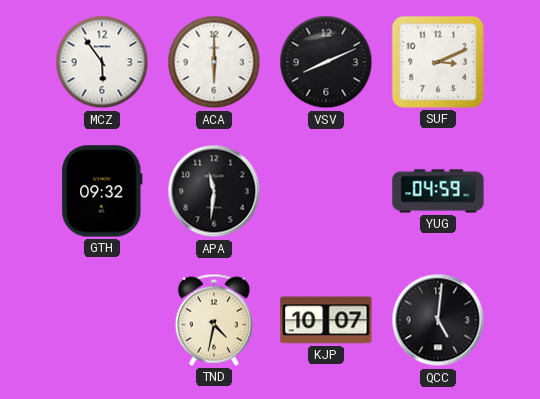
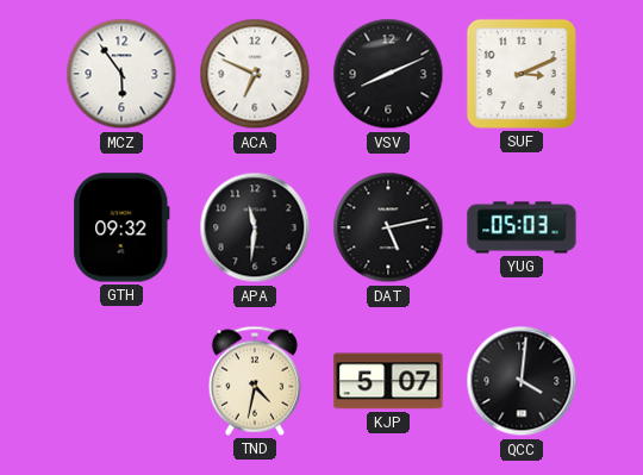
ACA: 6:00 -> 6:49
DAT: none -> 5:13
YUG: 04:59 -> 05:03
KJP: 10:07 -> 5:07
QCC: 5:01 -> 4:01
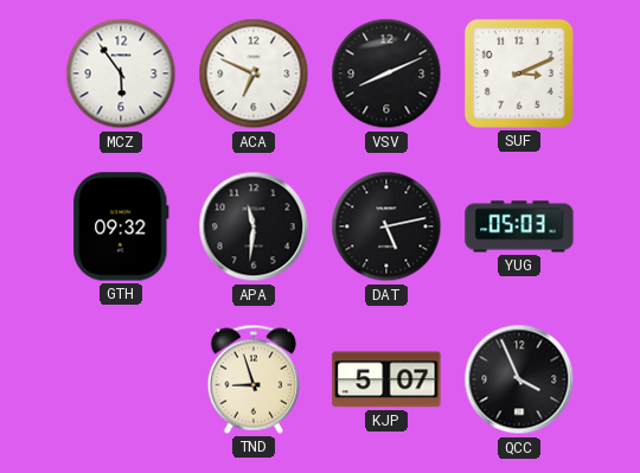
TND: 4:32 -> 8:57
QCC: 4:01 -> 3:56
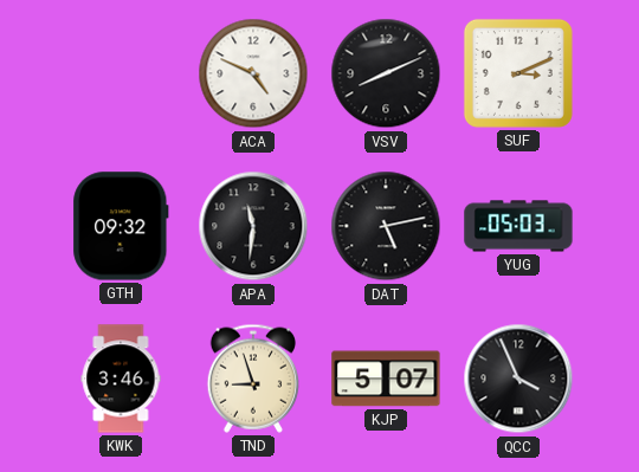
MCZ: 5:54 -> none
ACA: 6:49 -> 4:49
KWK: none -> 3:46
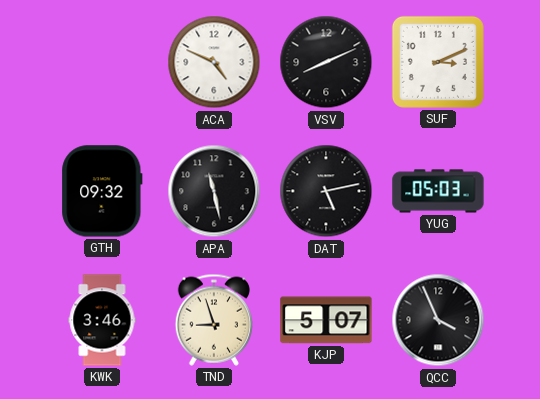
APA: 11:31 -> 11:28
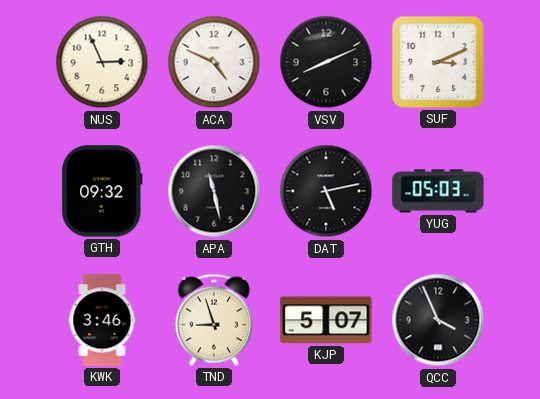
NUS: none -> 2:56
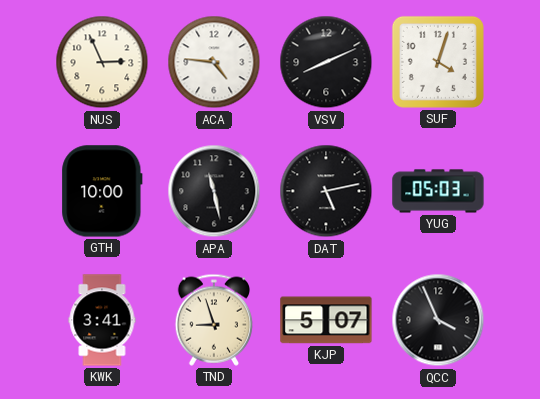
ACA: 4:49 -> 4:46
SUF: 3:11 -> 4:03
GTH: 09:32 -> 10:00
KWK: 3:46 -> 3:41
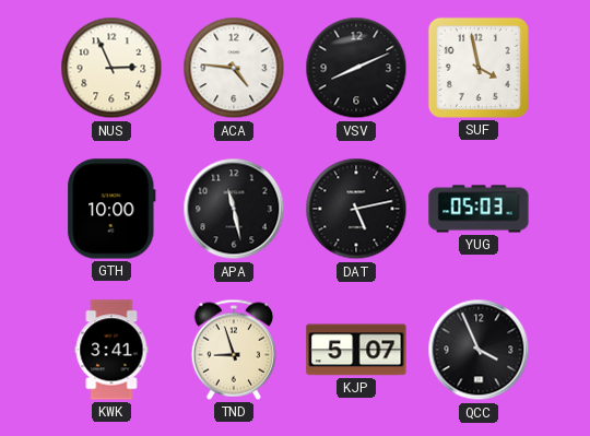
SUF: 4:03 -> 3:58
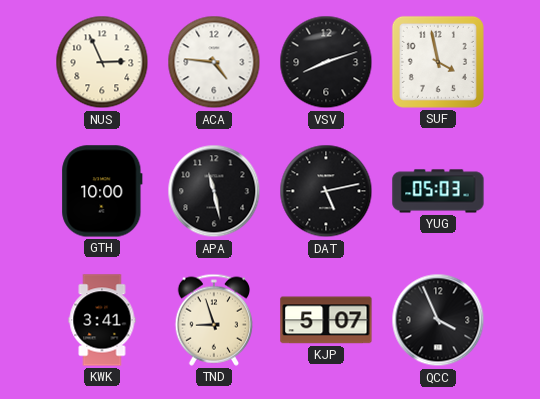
VSV: 8:11 -> 8:12
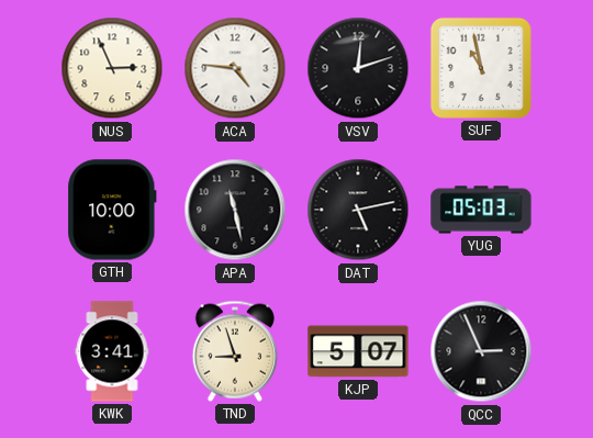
VSV: 8:12 -> 12:12
SUF: 3:58 -> 10:58
QCC: 3:56 -> 2:56
